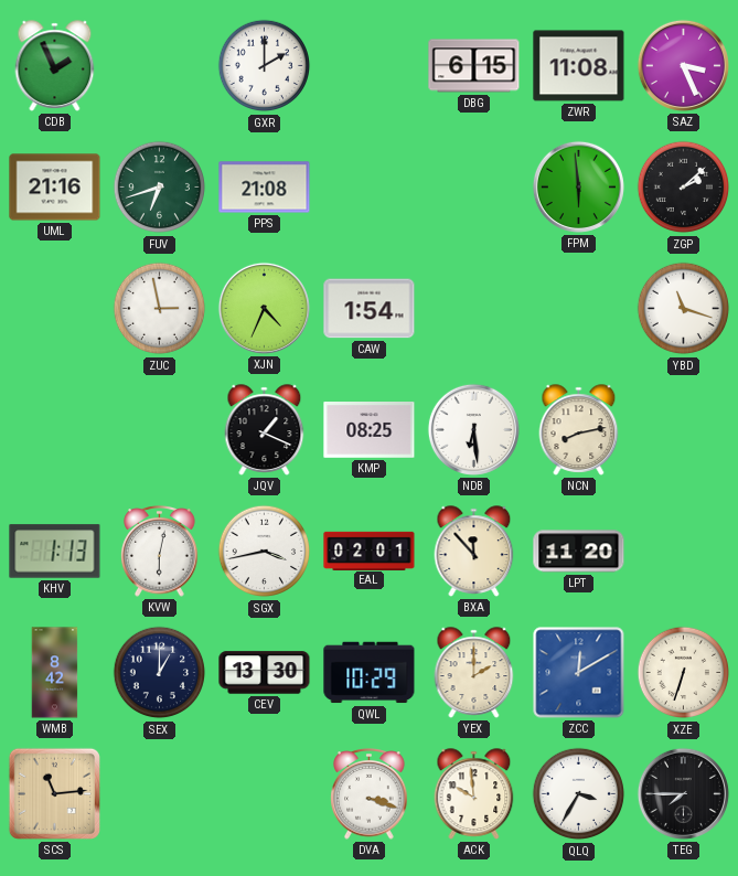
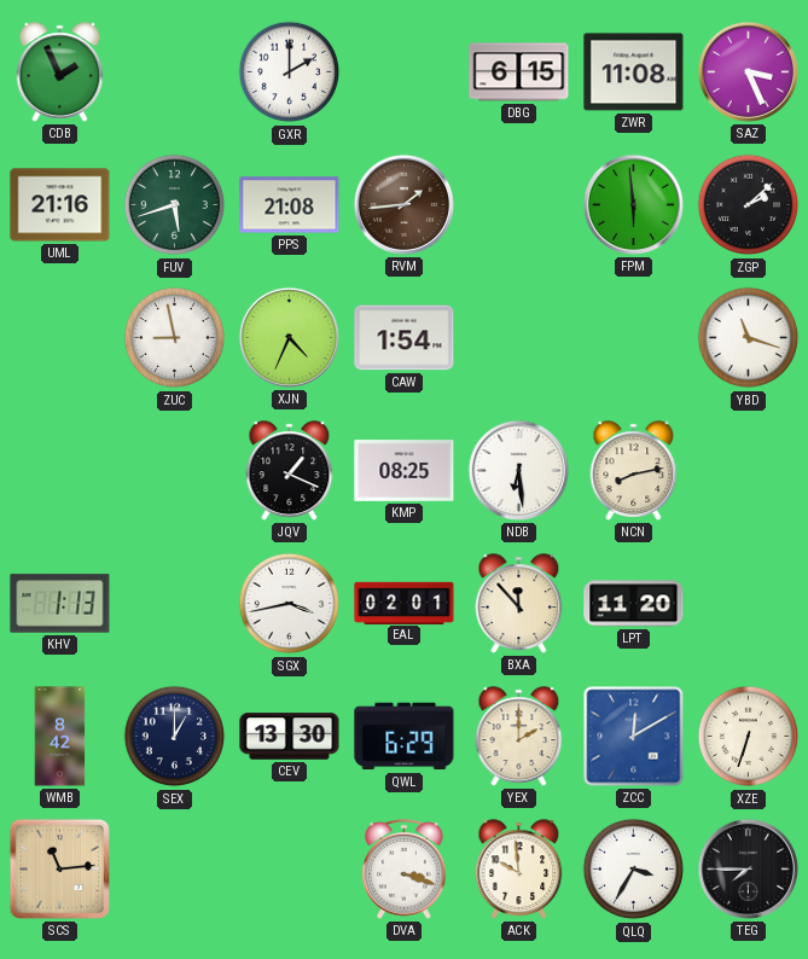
FUV: 6:42 -> 5:42
RVM: none -> 1:44
ZUC: 2:58 -> 8:58
KVW: 6:02 -> none
QWL: 10:29 -> 6:29
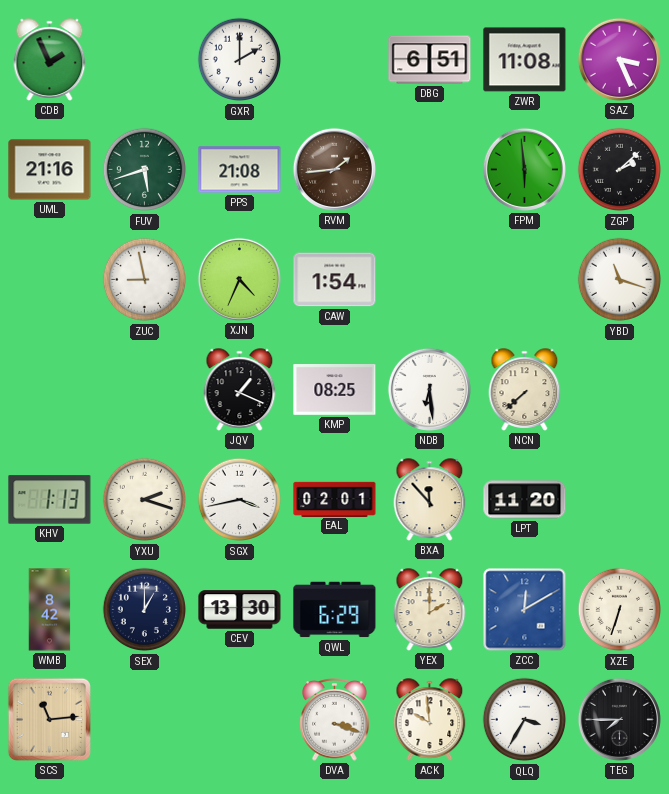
DBG: 6:15 -> 6:51
NCN: 8:13 -> 7:38
YXU: none -> 2:18
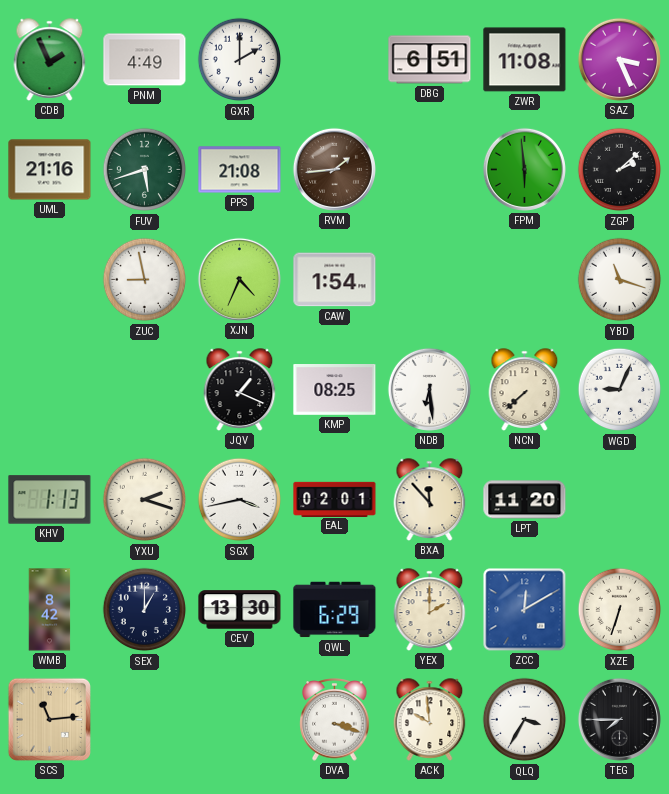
PNM: none -> 4:49
WGD: none -> 9:04
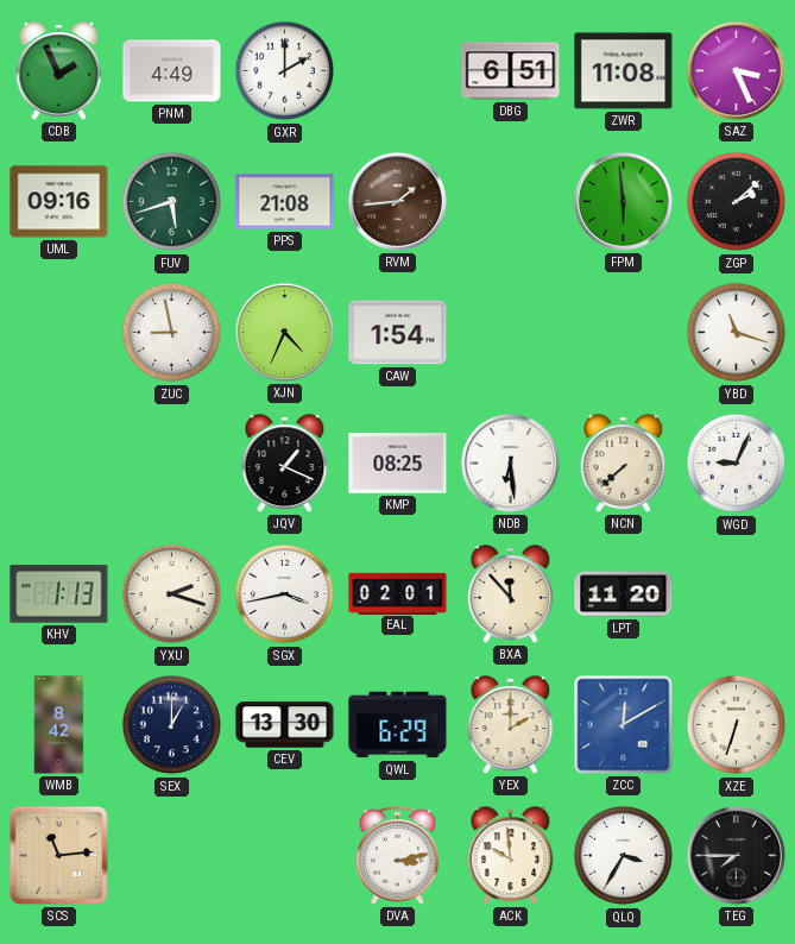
UML: 21:16 -> 09:16
DVA: 3:18 -> 3:13
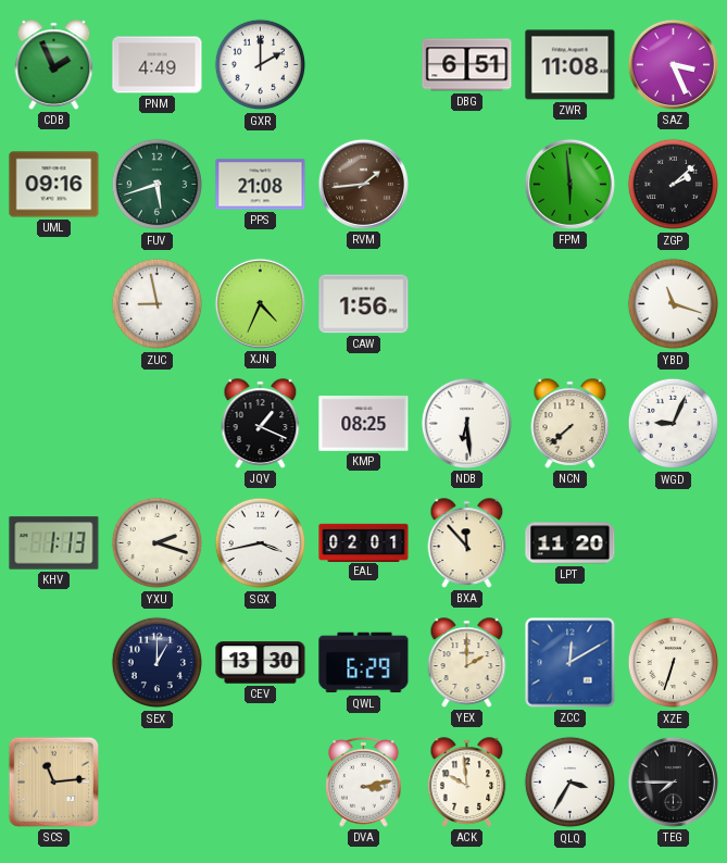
CAW: 1:54 -> 1:56
WMB: 8:42 -> none
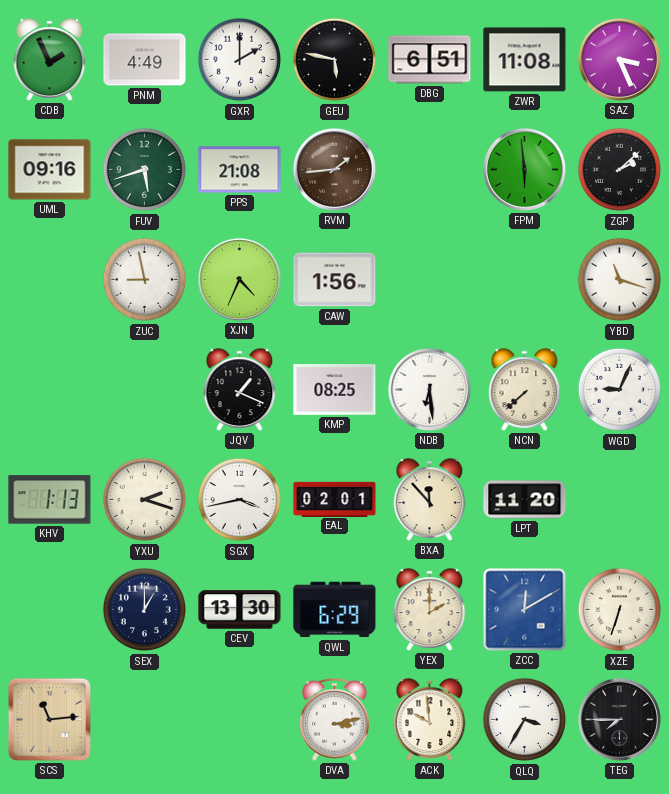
GEU: none -> 5:47
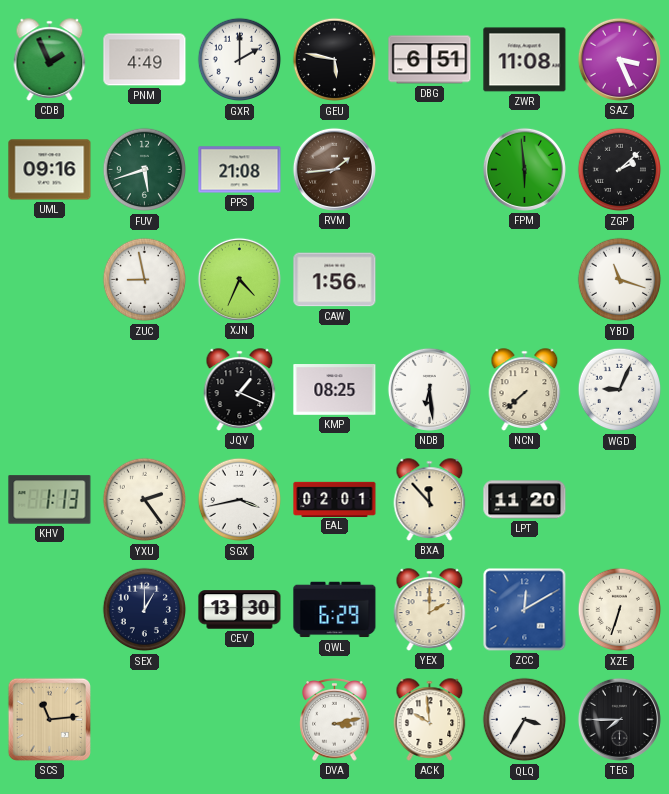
YXU: 2:18 -> 2:24
